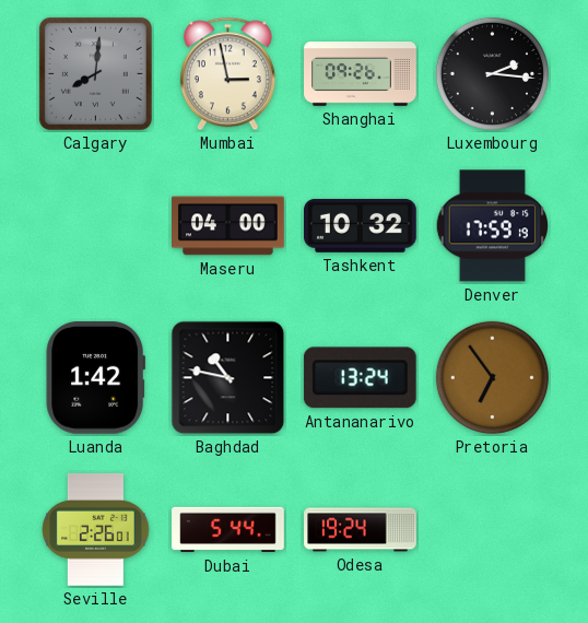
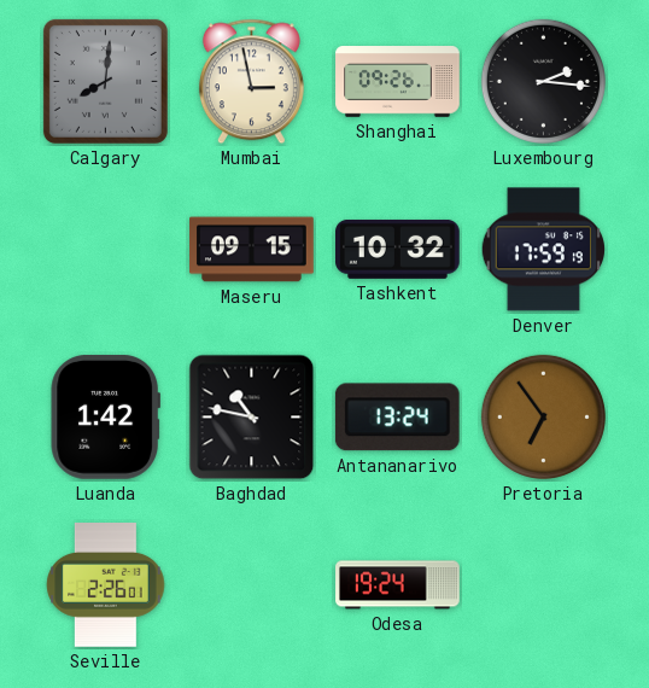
Maseru: 04:00 -> 09:15
Dubai: 5:44 -> none
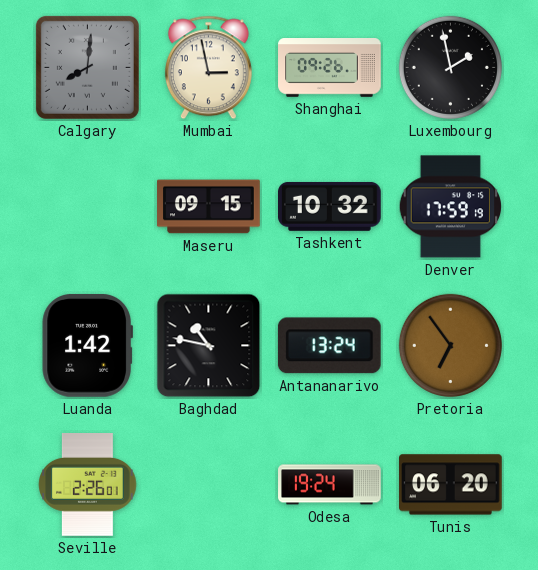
Luxembourg: 2:16 -> 1:58
Tunis: none -> 06:20
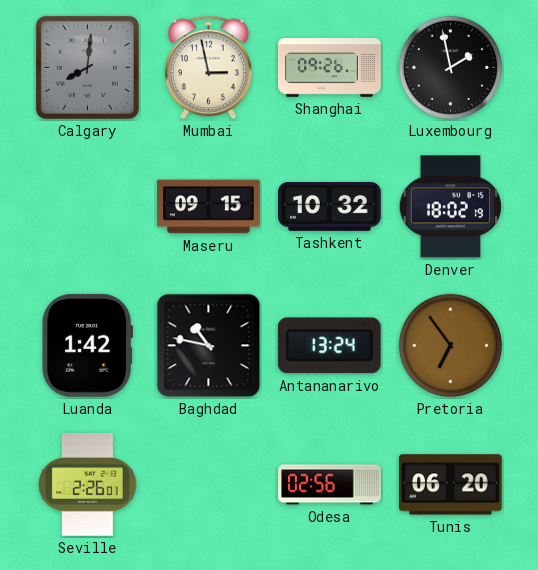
Denver: 17:59 -> 18:02
Odesa: 19:24 -> 02:56
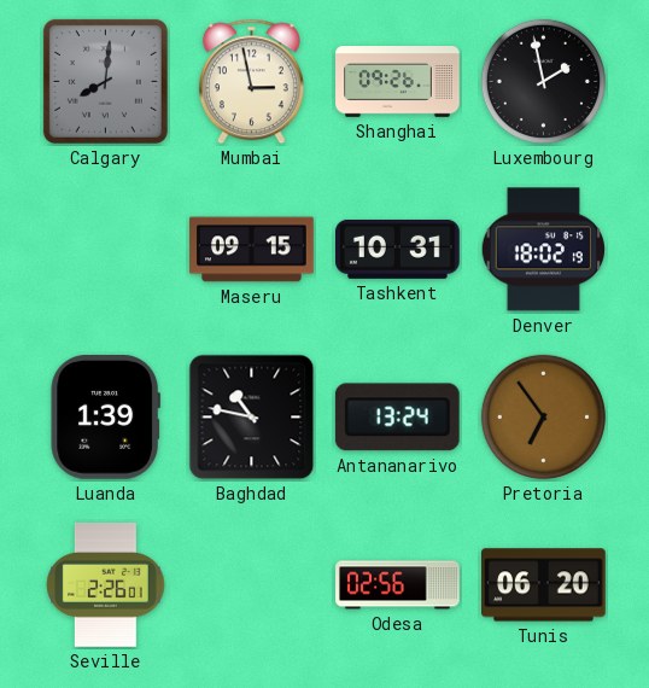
Tashkent: 10:32 -> 10:31
Luanda: 1:42 -> 1:39
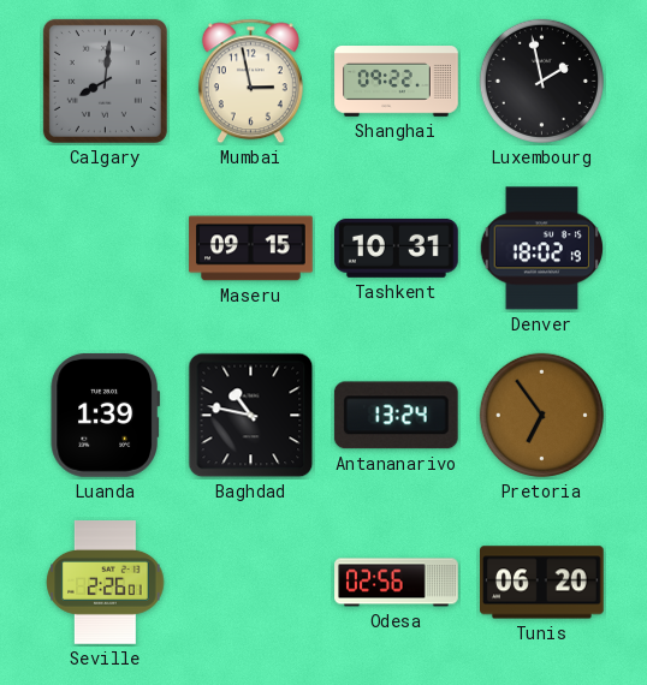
Shanghai: 09:26 -> 09:22
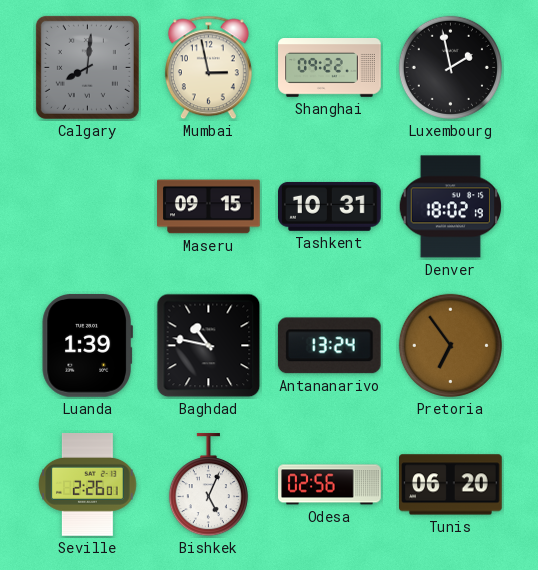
Bishkek: none -> 5:04
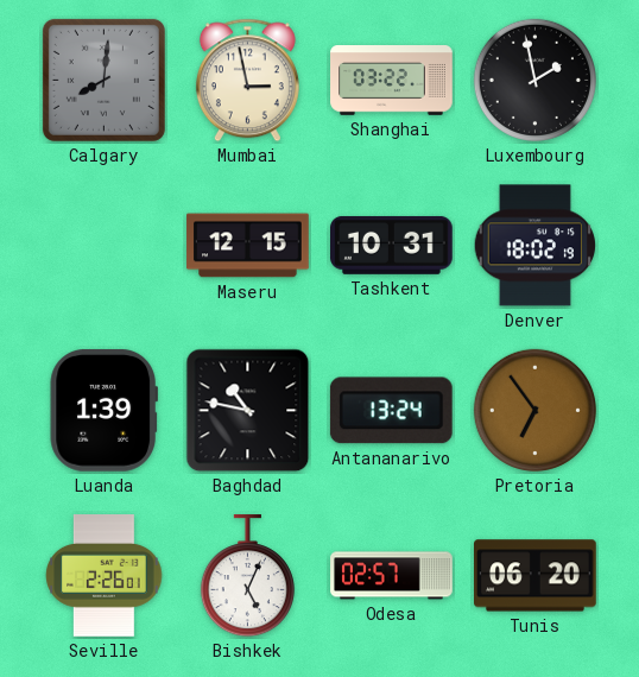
Shanghai: 09:22 -> 03:22
Maseru: 09:15 -> 12:15
Odesa: 02:56 -> 02:57
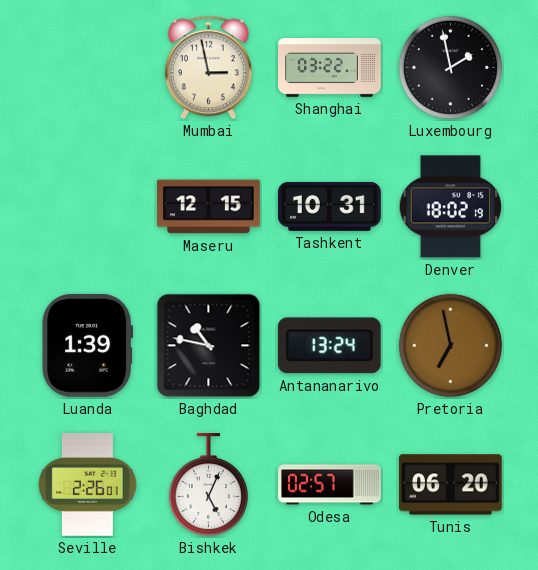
Calgary: 8:01 -> none
Pretoria: 6:54 -> 6:58
